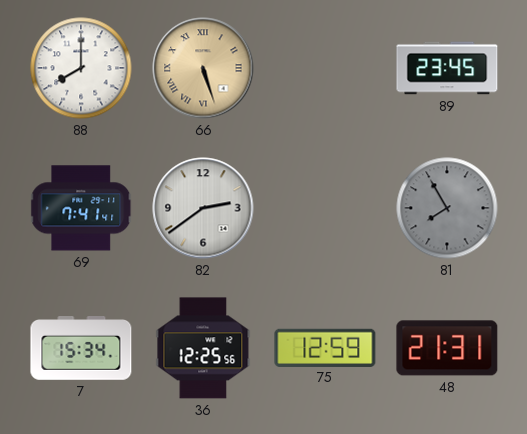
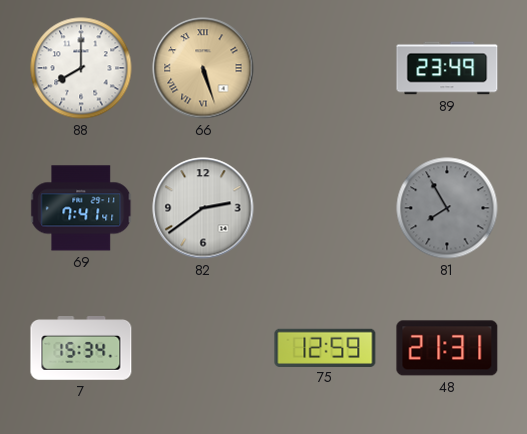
89: 23:45 -> 23:49
36: 12:25 -> none
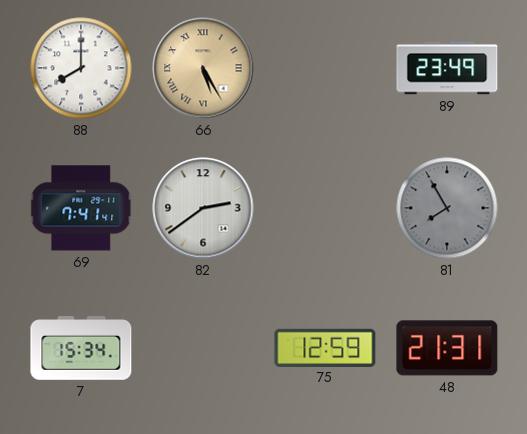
66: 5:27 -> 5:25
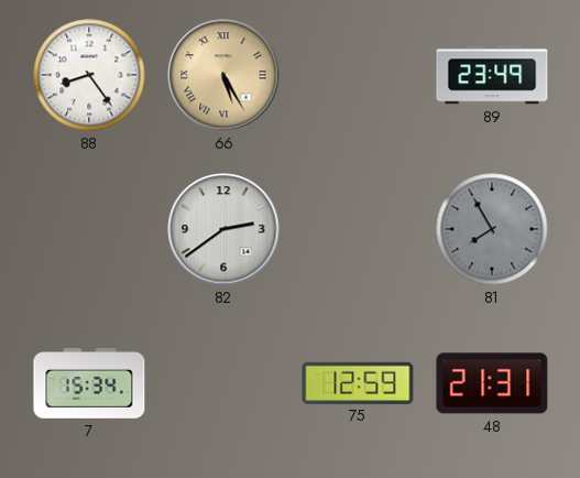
88: 8:00 -> 8:24
69: 7:41 -> none
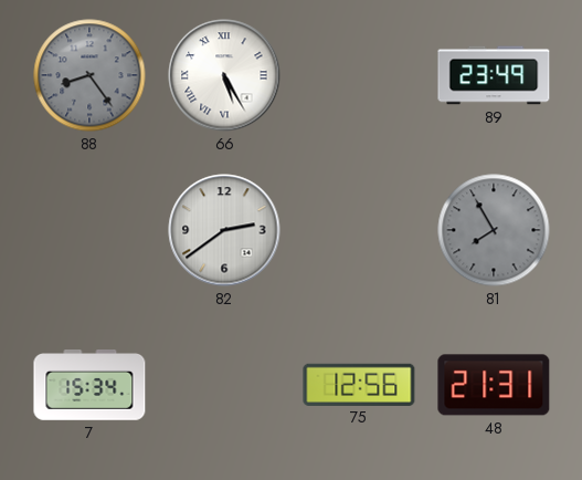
88 dial: white -> grey
66 dial: champagne -> white
75: 12:59 -> 12:56
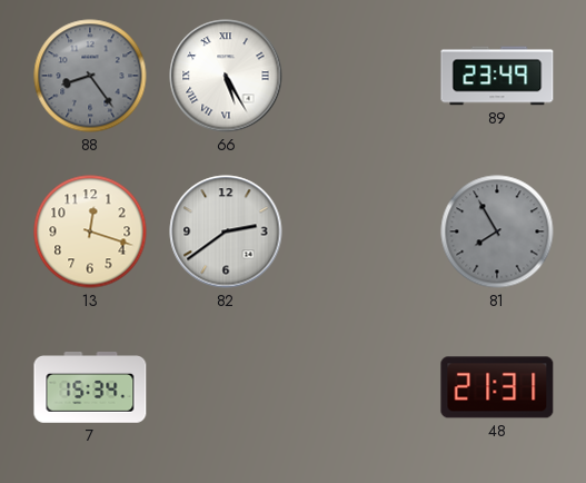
13: none -> 12:18
75: 12:56 -> none
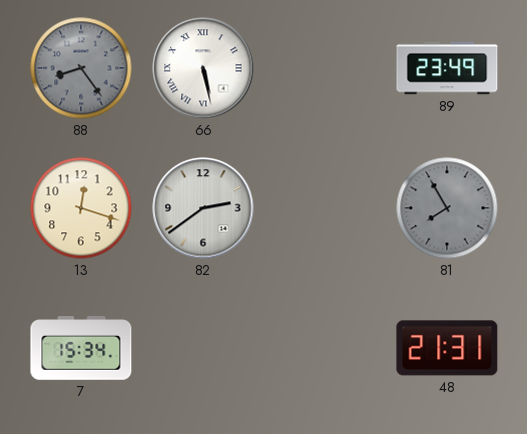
66: 5:25 -> 5:28
